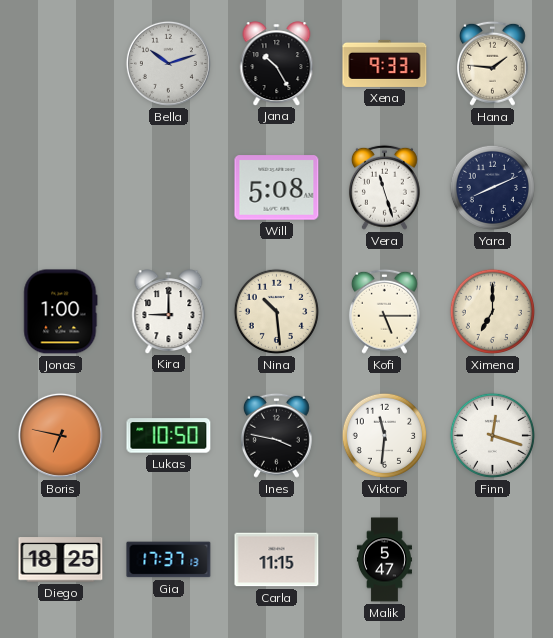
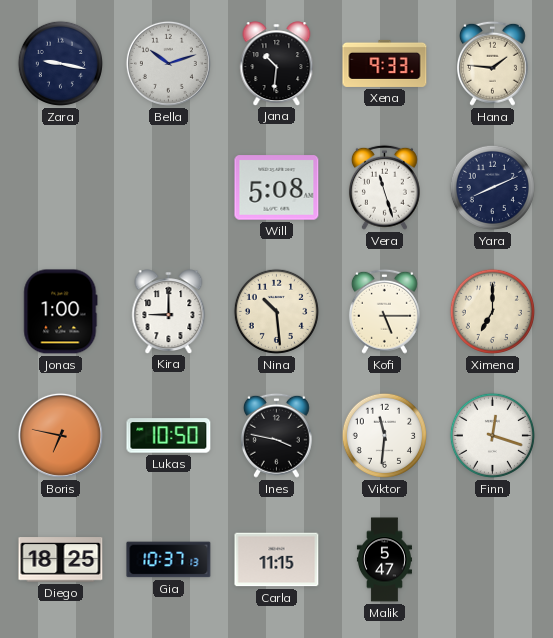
Zara: none -> 9:17
Jana: 10:25 -> 10:31
Gia: 17:37 -> 10:37
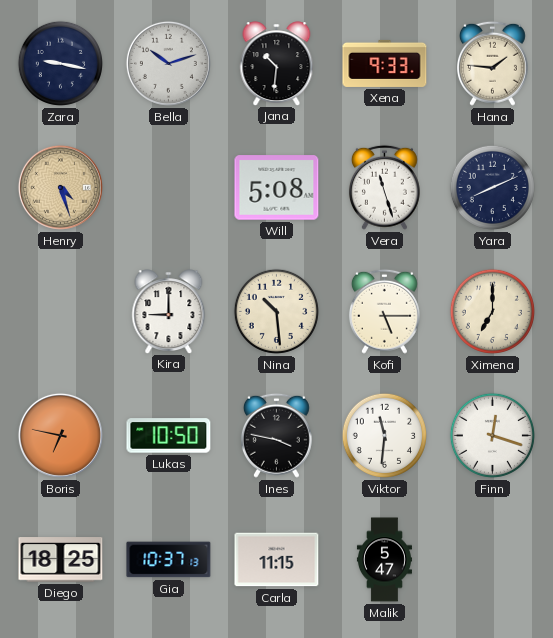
Henry: none -> 4:27
Jonas: 1:00 -> none
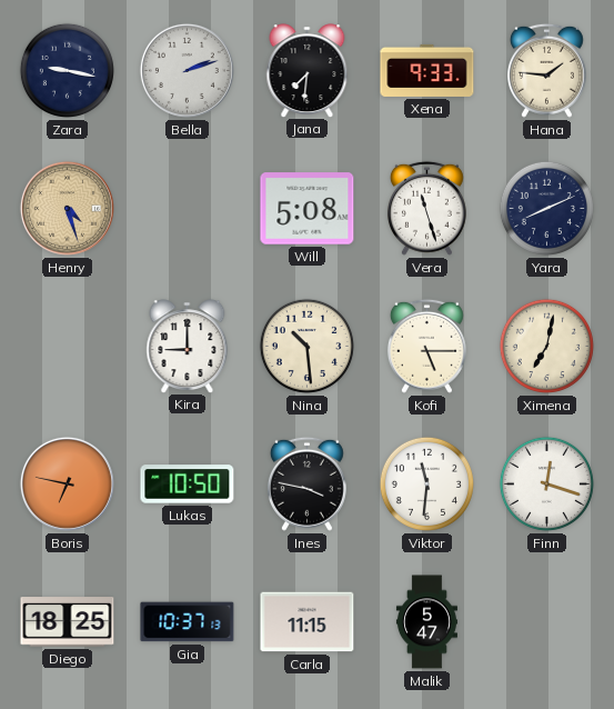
Bella: 10:12 -> 2:12
Jana: 10:31 -> 7:31
Ximena: 7:00 -> 7:02
